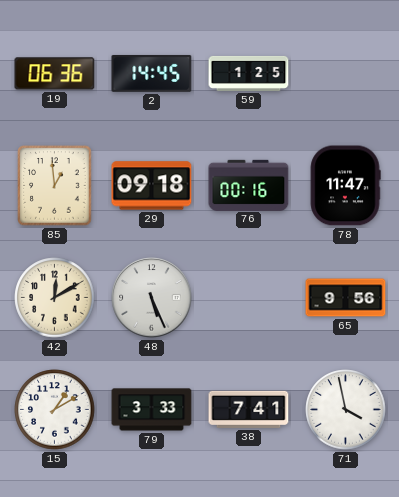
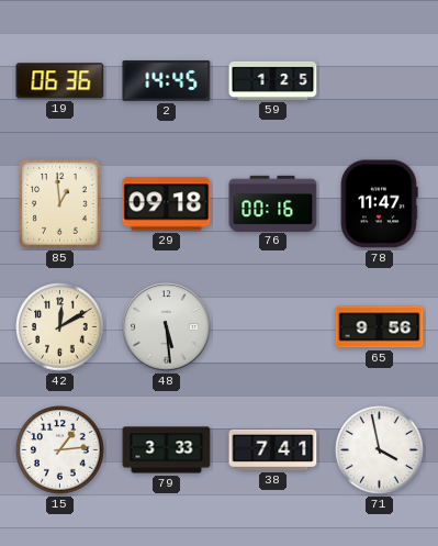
48: 5:26 -> 5:29
15: 1:10 -> 1:14
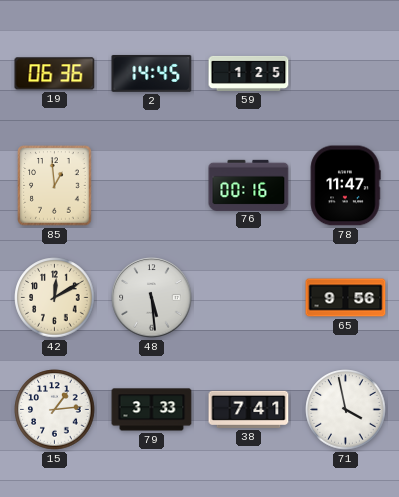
29: 09:18 -> none
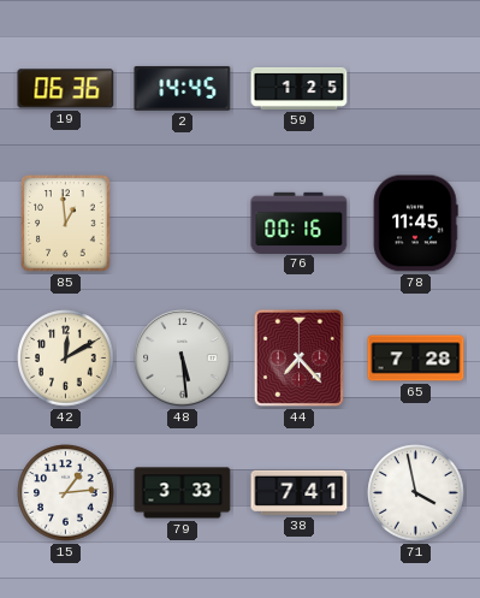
78: 11:47 -> 11:45
44: none -> 7:23
65: 9:56 -> 7:28
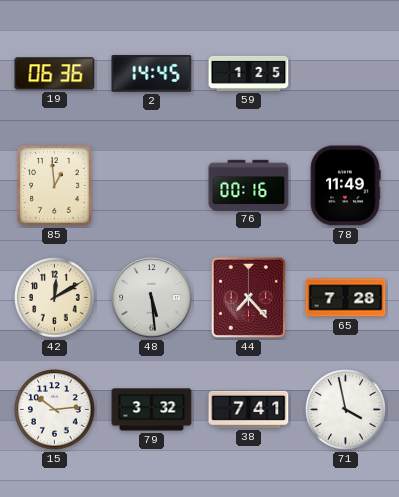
78: 11:45 -> 11:49
15: 1:14 -> 10:14
79: 3:33 -> 3:32
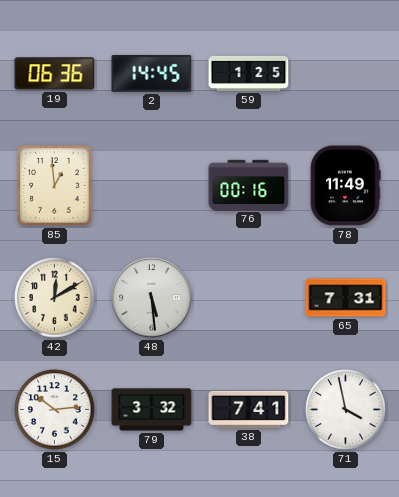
44: 7:23 -> none
65: 7:28 -> 7:31
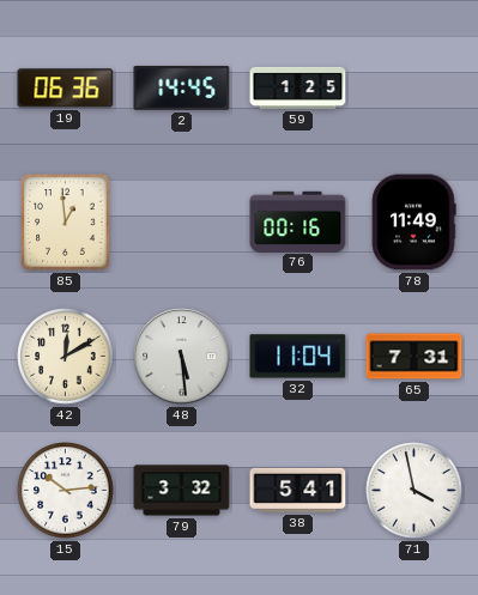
32: none -> 11:04
38: 7:41 -> 5:41
